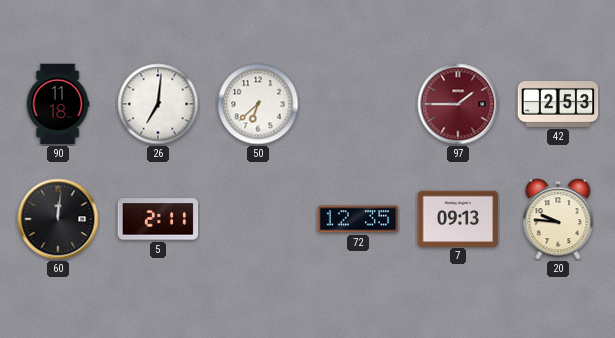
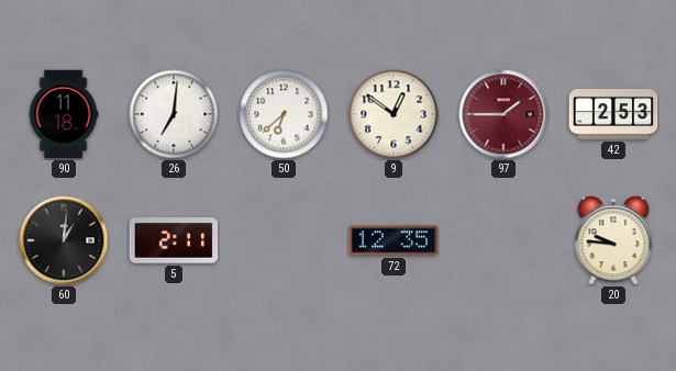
9: none -> 12:51
60: 12:01 -> 1:01
7: 09:13 -> none
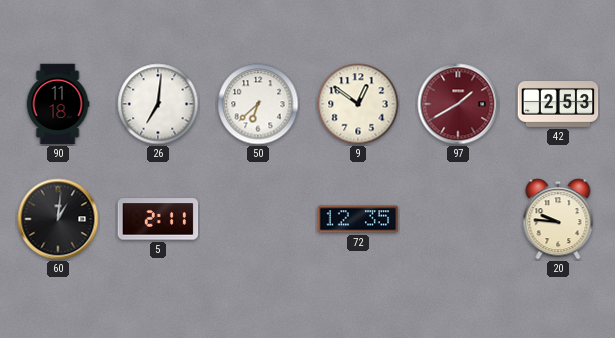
97: 1:45 -> 1:40
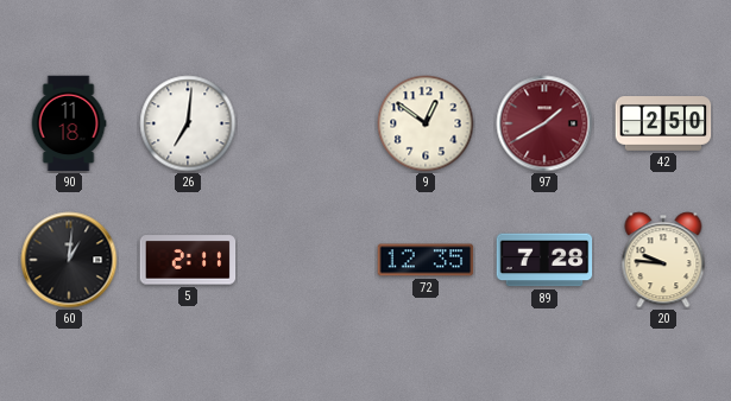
50: 6:38 -> none
42: 2:53 -> 2:50
89: none -> 7:28
